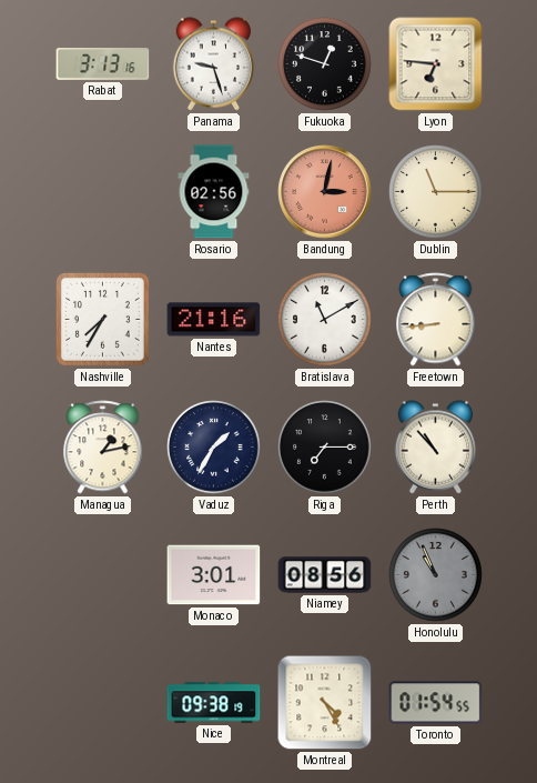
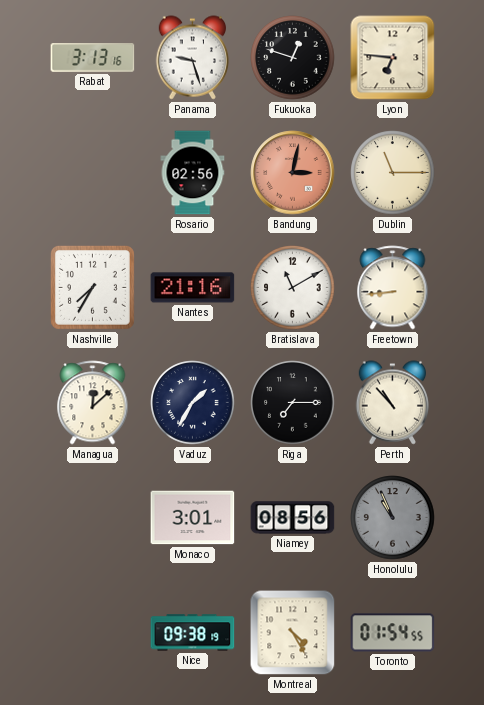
Managua: 1:13 -> 12:08
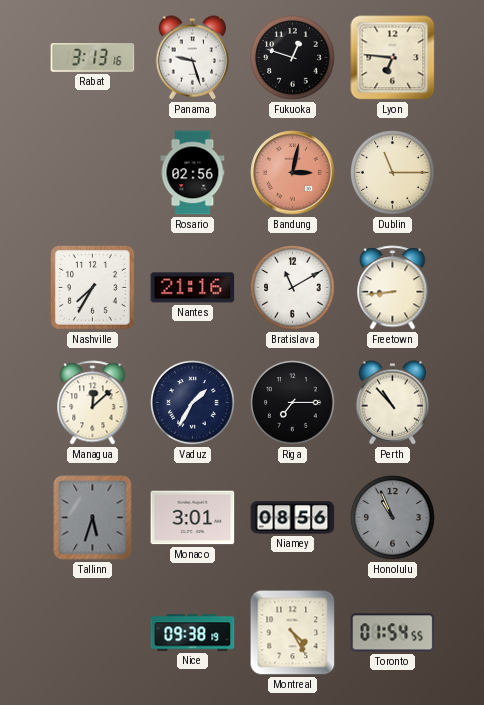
Tallinn: none -> 5:33
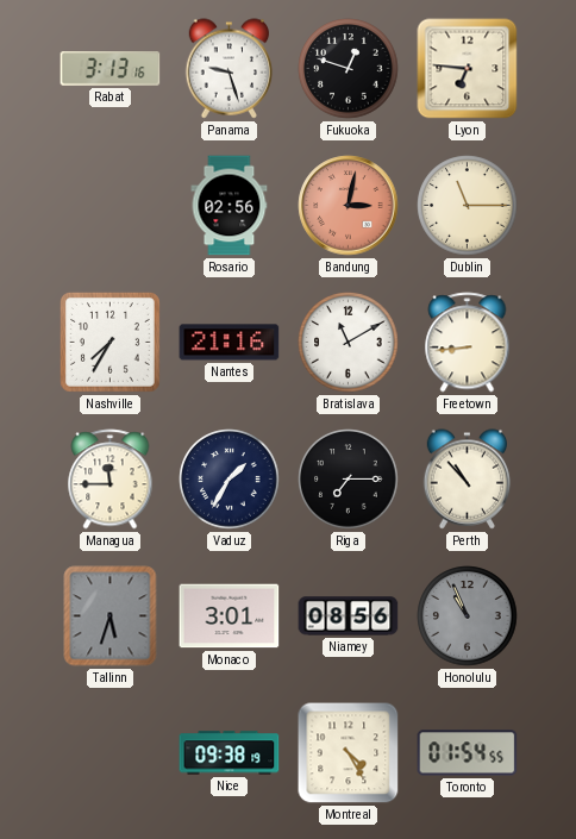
Managua: 12:08 -> 11:45
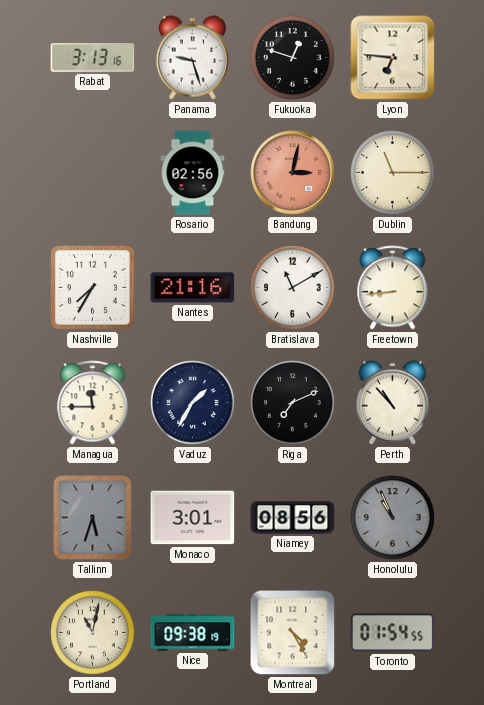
Riga: 7:15 -> 7:11
Portland: none -> 11:02
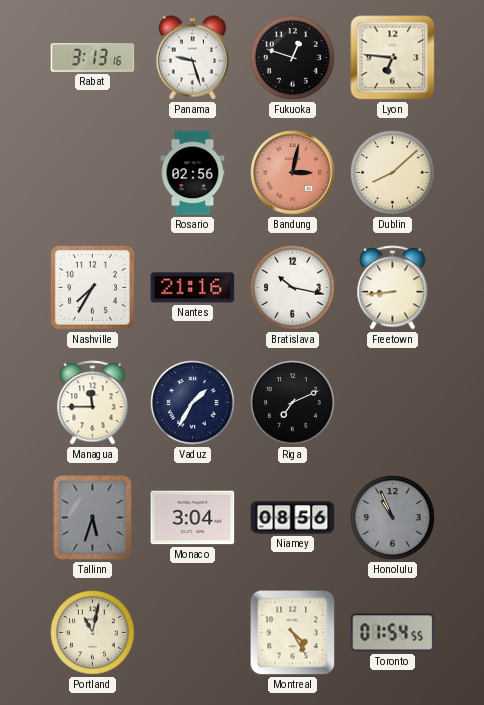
Dublin: 11:15 -> 8:08
Bratislava: 11:10 -> 10:17
Perth: 10:53 -> none
Monaco: 3:01 -> 3:04
Nice: 09:38 -> none
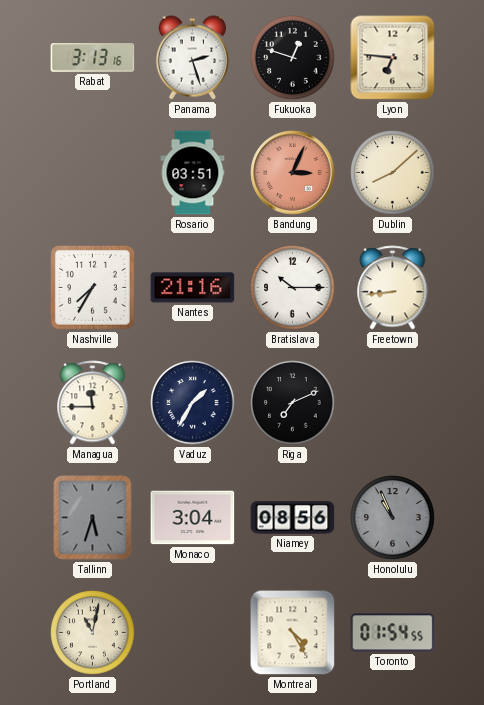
Panama: 9:27 -> 2:27
Rosario: 02:56 -> 03:51
Bandung: 3:02 -> 3:04
Bratislava: 10:17 -> 10:15
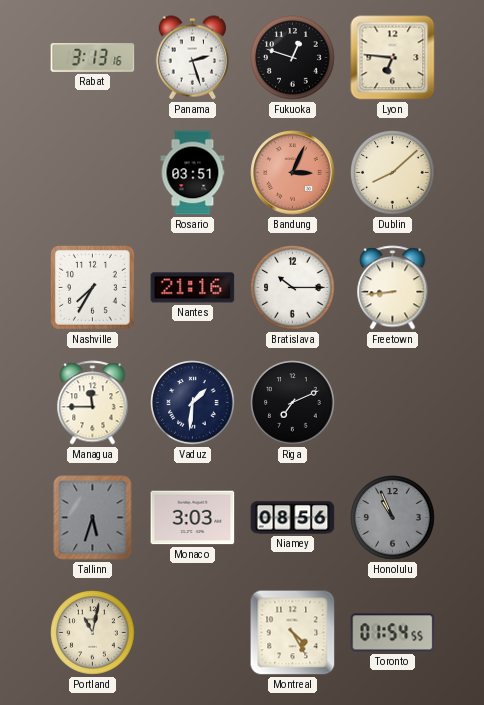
Vaduz: 1:35 -> 1:31
Monaco: 3:04 -> 3:03
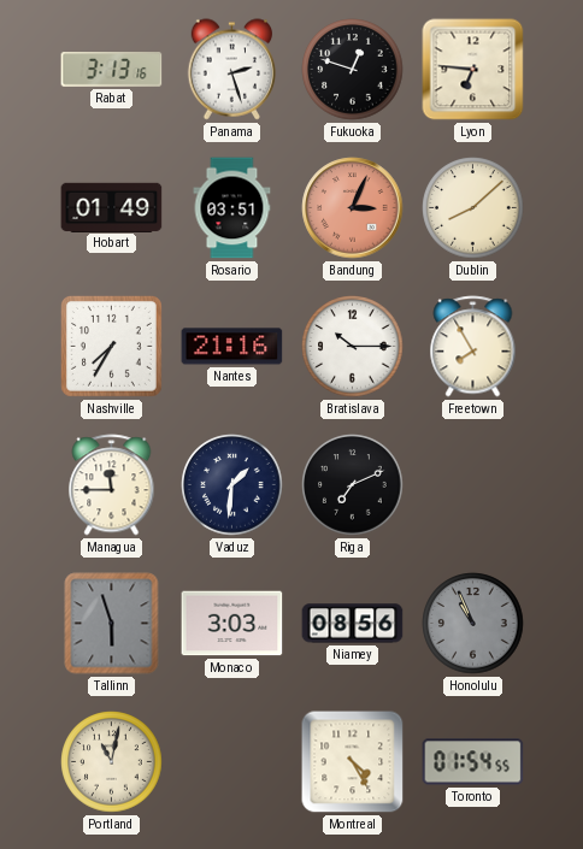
Hobart: none -> 01:49
Freetown: 8:44 -> 7:55
Tallinn: 5:33 -> 5:57
